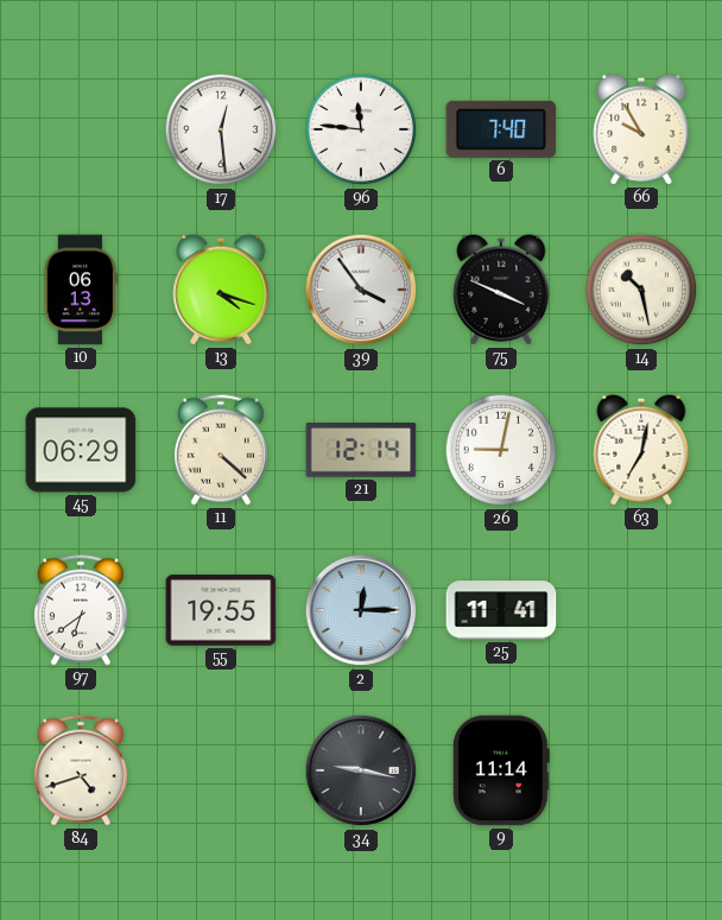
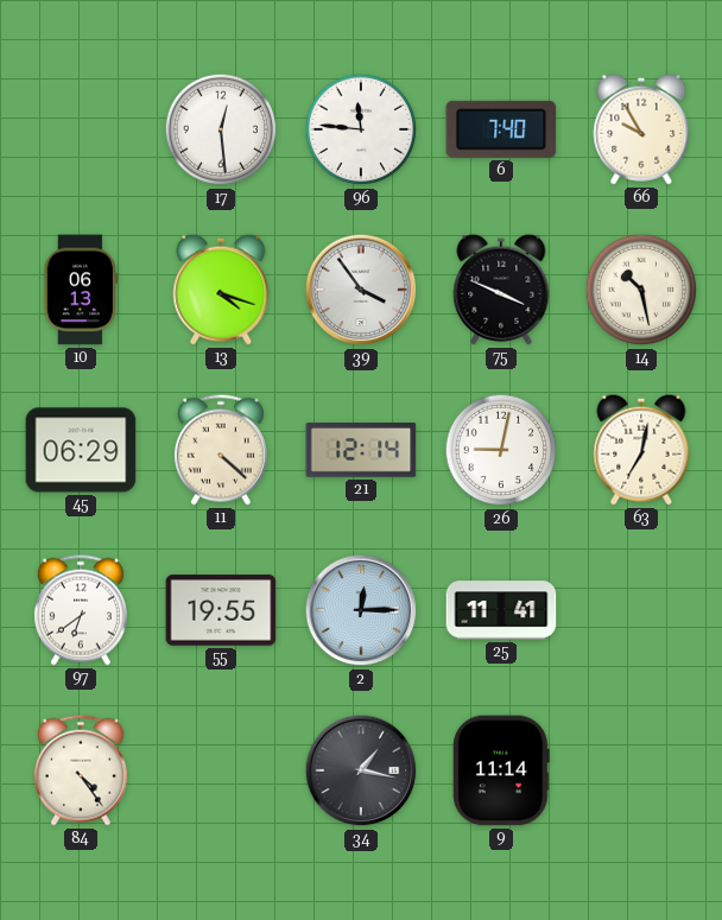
84: 4:42 -> 4:24
34: 9:17 -> 1:17
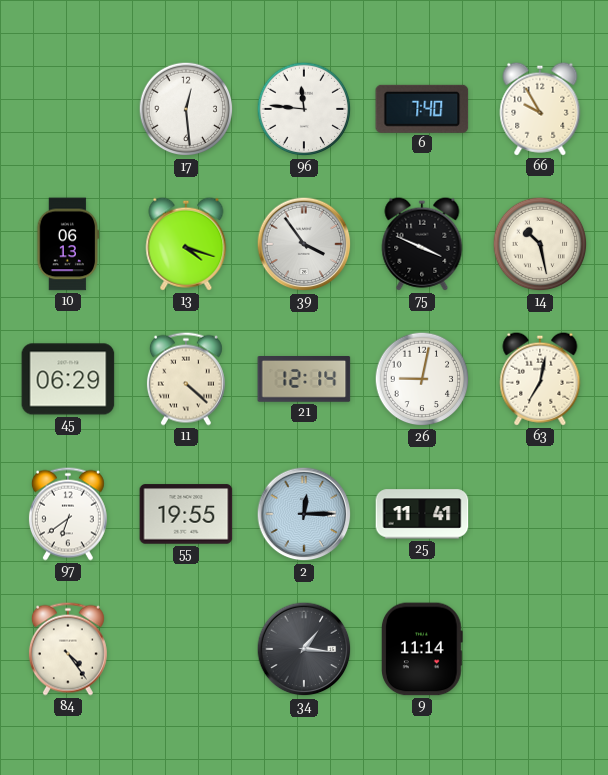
34: 1:17 -> 1:16
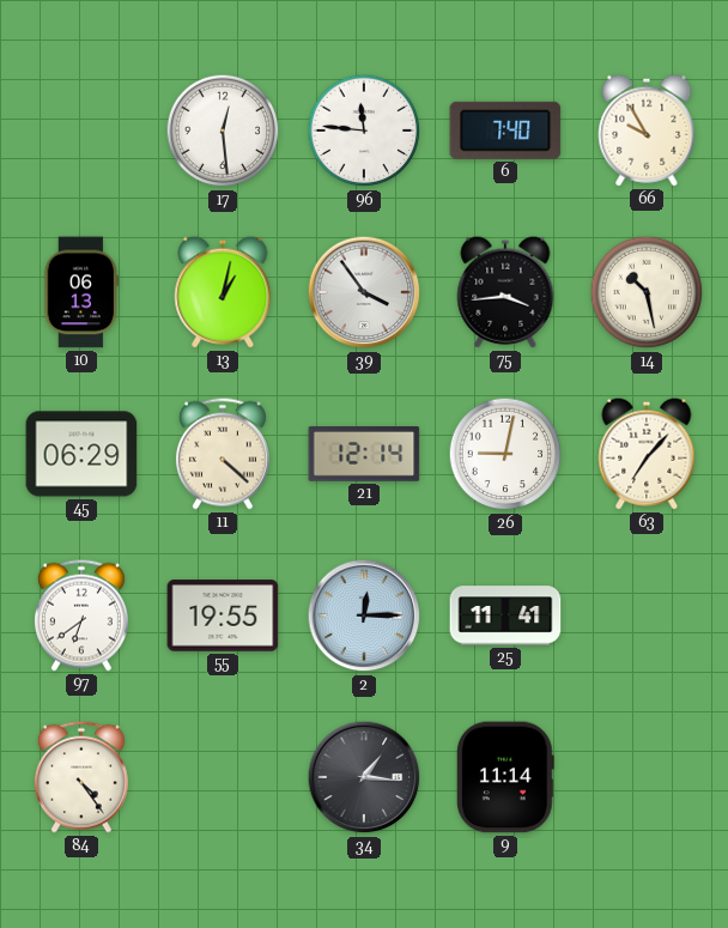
13: 4:18 -> 1:02
75: 3:49 -> 3:44
63: 7:02 -> 7:07
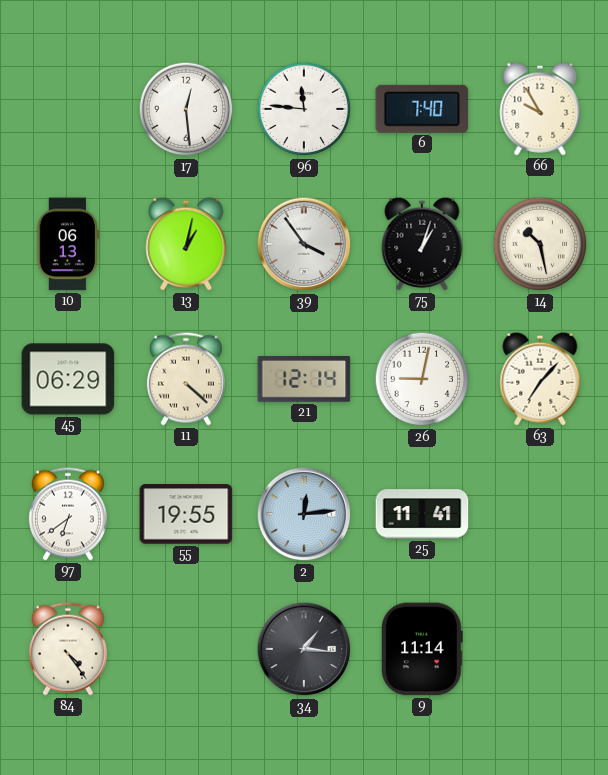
75: 3:44 -> 1:03
2: 12:15 -> 12:14
